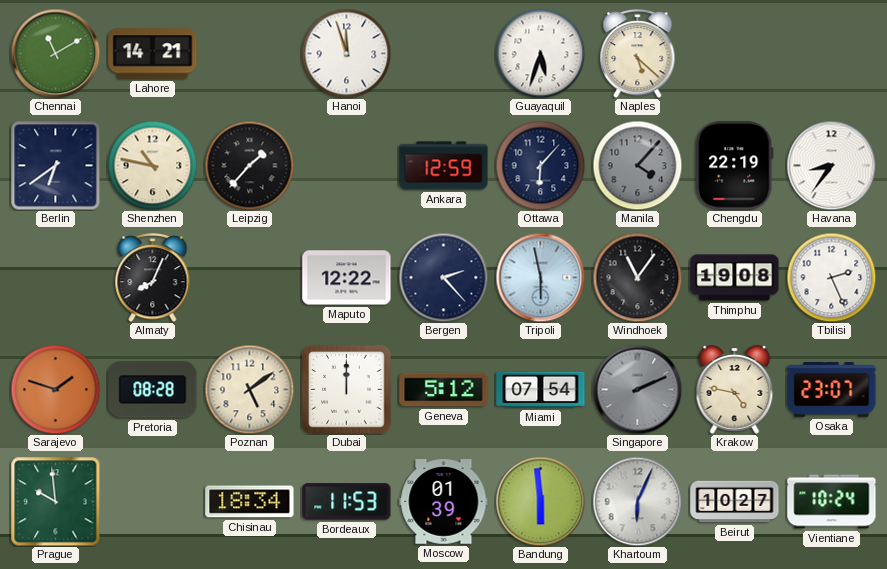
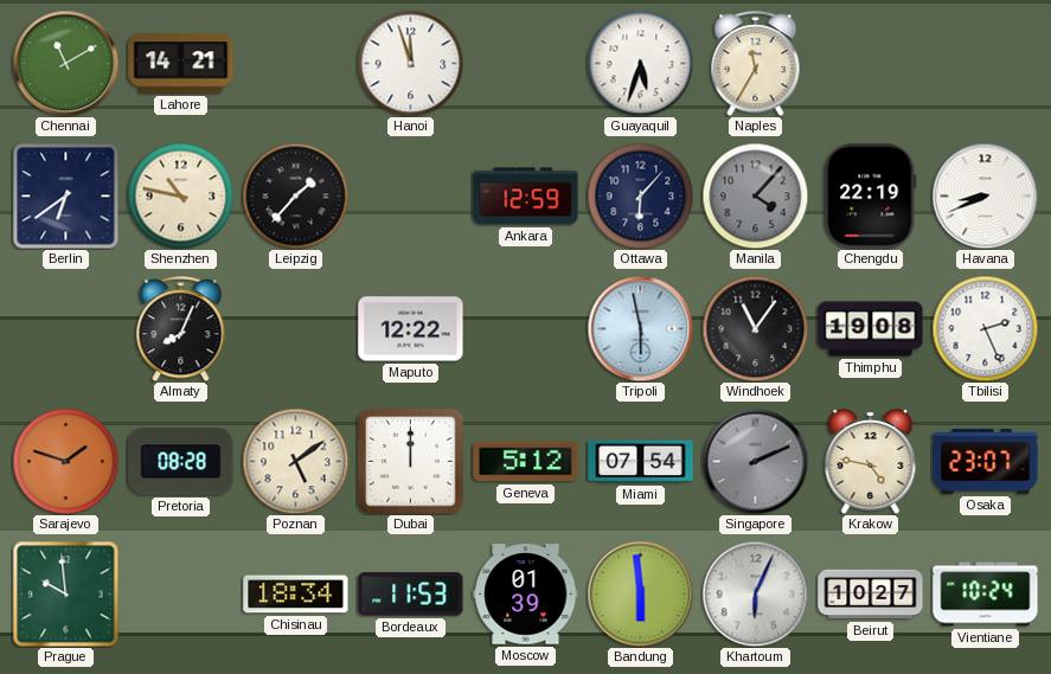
Naples: 5:22 -> 11:35
Havana: 8:36 -> 8:41
Bergen: 2:23 -> none
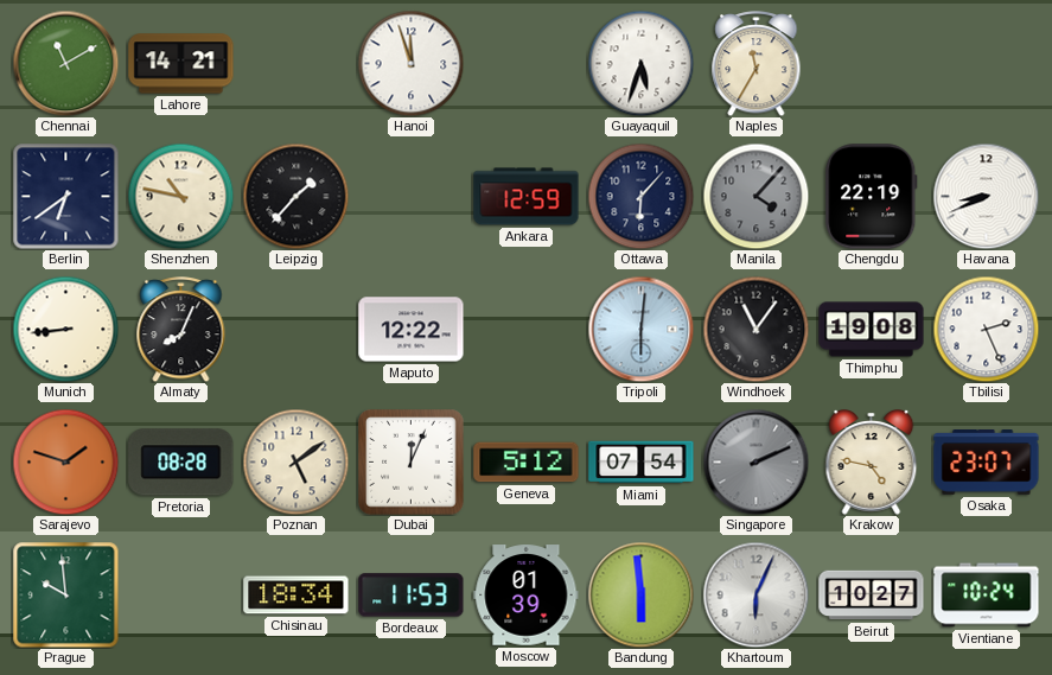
Munich: none -> 8:44
Tripoli: 5:58 -> 6:01
Dubai: 12:00 -> 12:04
